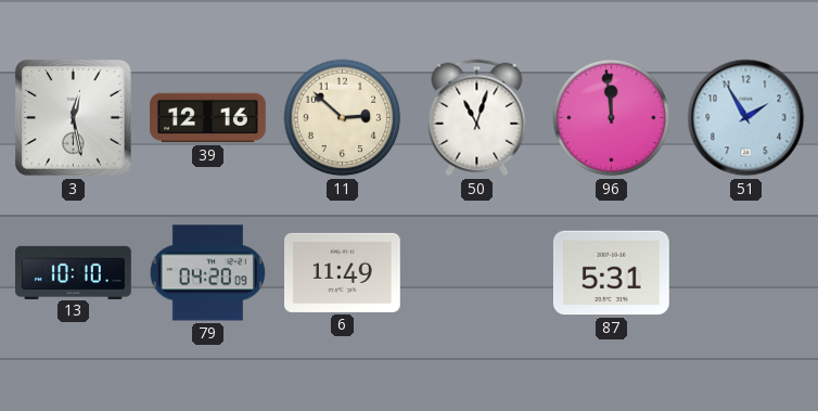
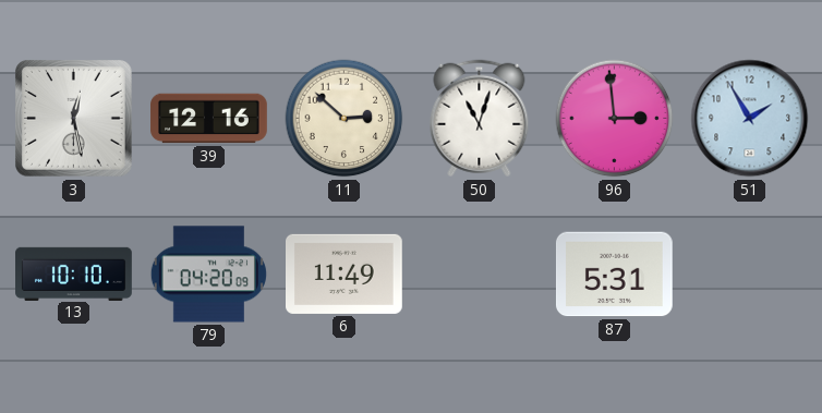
96: 11:59 -> 2:59
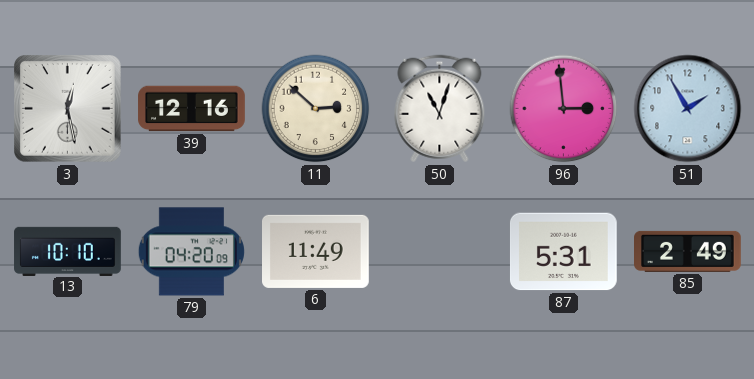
85: none -> 2:49
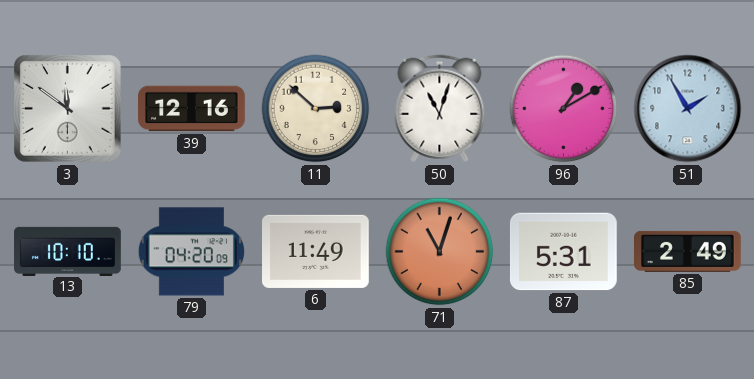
3: 12:28 -> 11:51
96: 2:59 -> 1:10
71: none -> 11:03
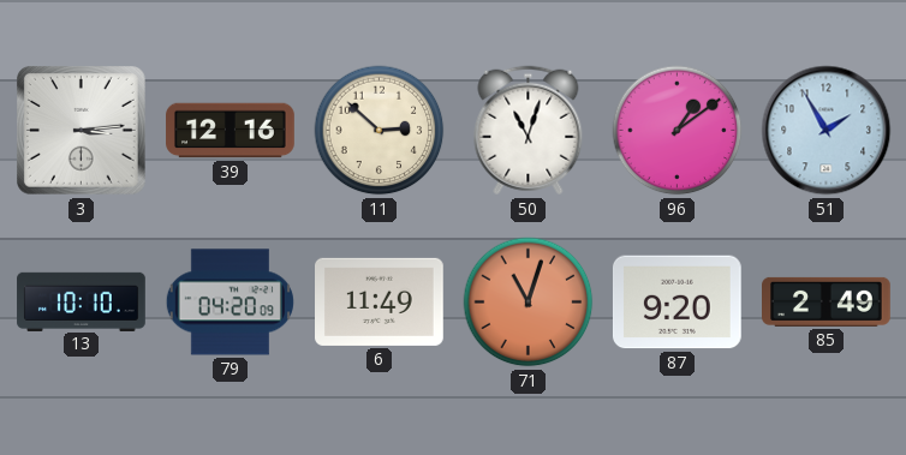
3: 11:51 -> 3:14
96: 1:10 -> 1:09
87: 5:31 -> 9:20
